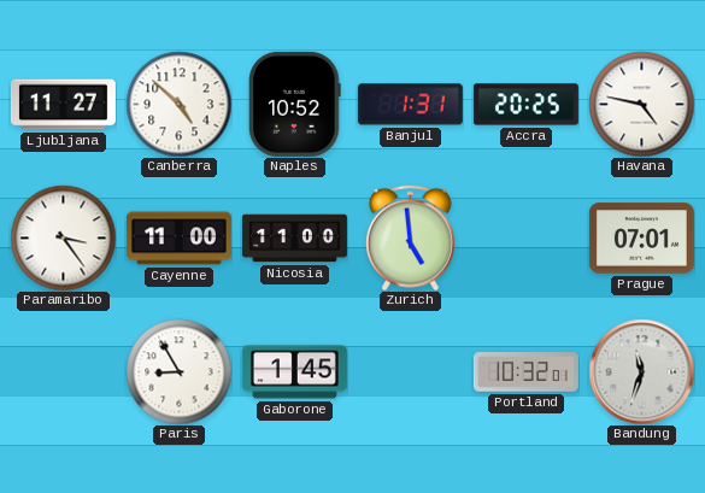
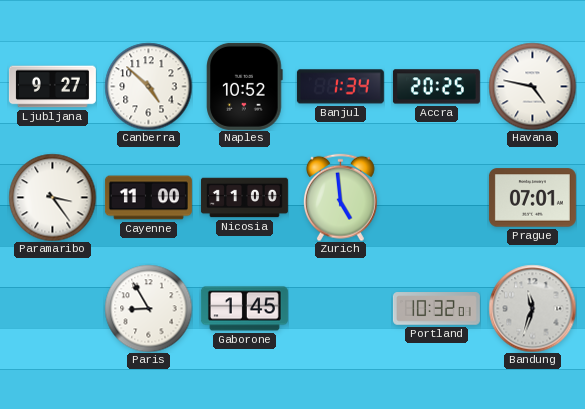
Ljubljana: 11:27 -> 9:27
Banjul: 1:31 -> 1:34
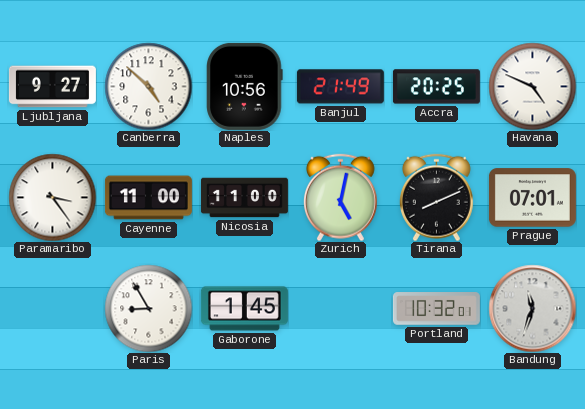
Naples: 10:52 -> 10:56
Banjul: 1:34 -> 21:49
Havana: 4:47 -> 4:49
Zurich: 4:59 -> 5:02
Tirana: none -> 8:11
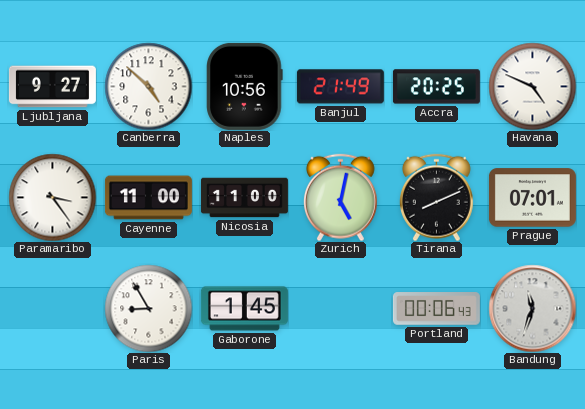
Portland: 10:32 -> 00:06
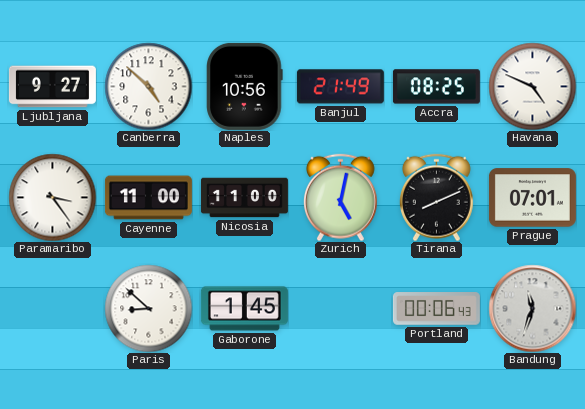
Accra: 20:25 -> 08:25
Paris: 8:55 -> 8:52
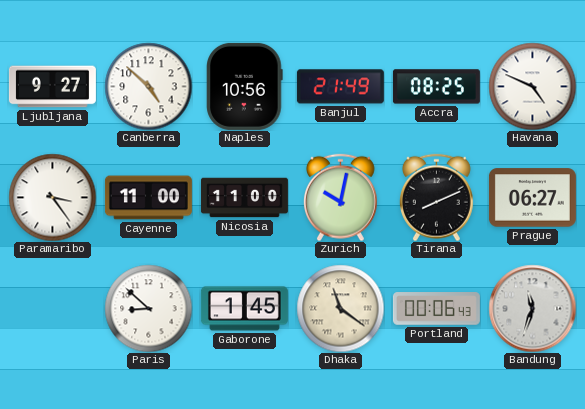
Zurich: 5:02 -> 10:02
Prague: 07:01 -> 06:27
Dhaka: none -> 11:21
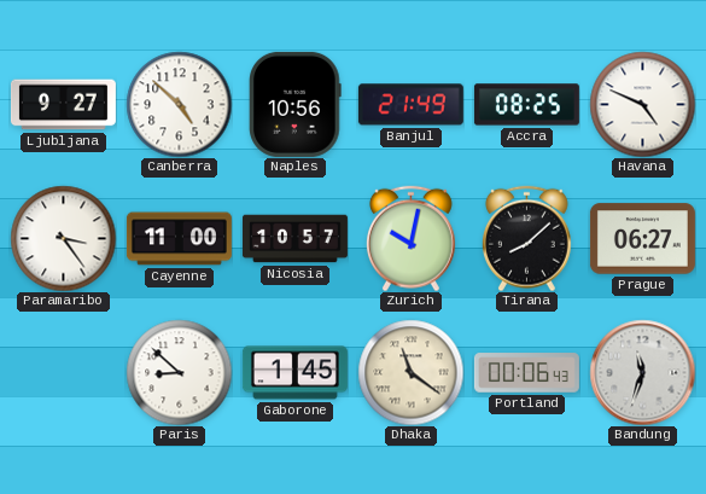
Nicosia: 11:00 -> 10:57
Tirana: 8:11 -> 8:08
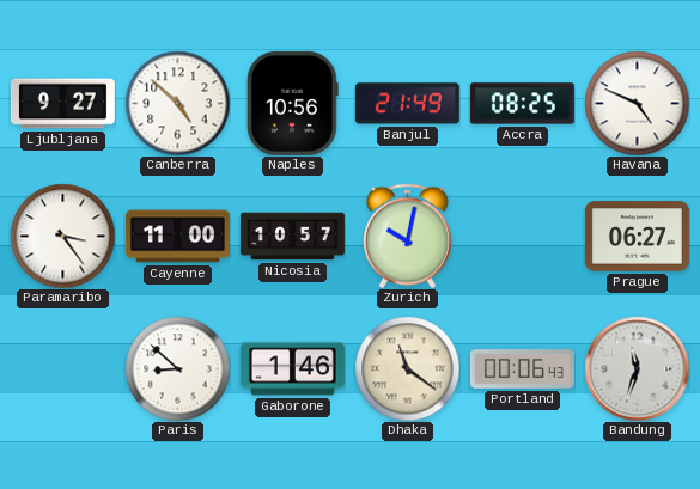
Tirana: 8:08 -> none
Gaborone: 1:45 -> 1:46
